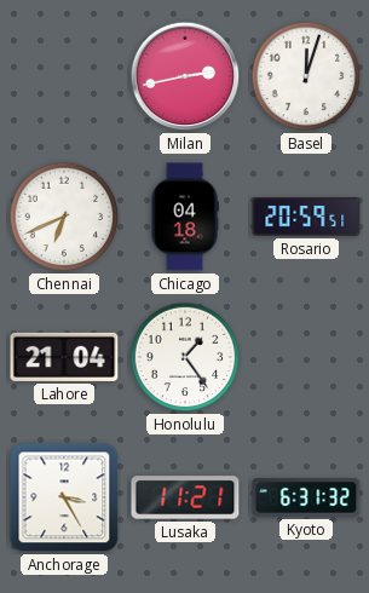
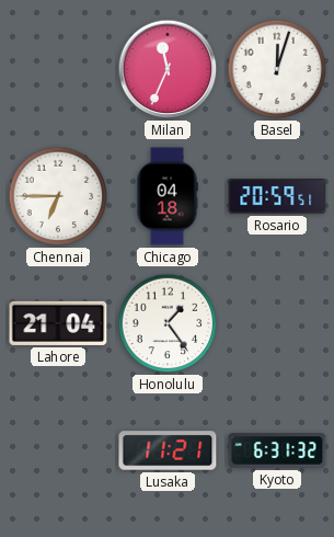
Milan: 2:43 -> 11:34
Chennai: 6:41 -> 6:45
Anchorage: 3:25 -> none
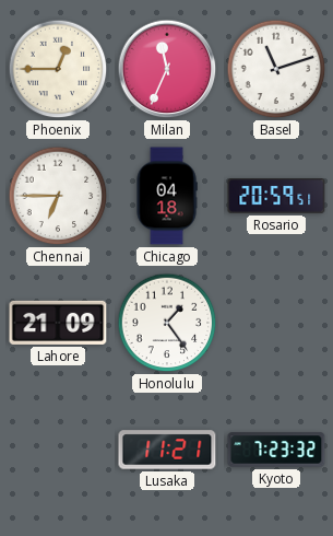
Phoenix: none -> 12:45
Basel: 12:03 -> 11:12
Lahore: 21:04 -> 21:09
Kyoto: 6:31 -> 7:23
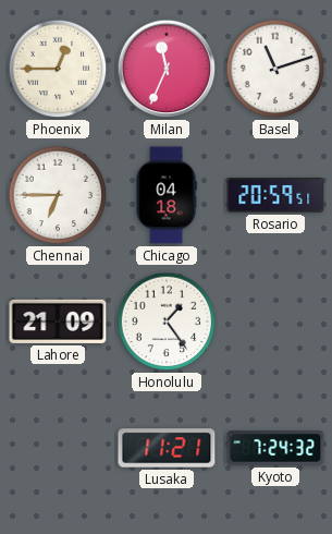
Kyoto: 7:23 -> 7:24
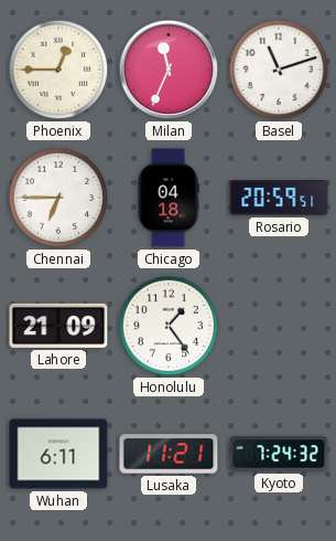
Wuhan: none -> 6:11
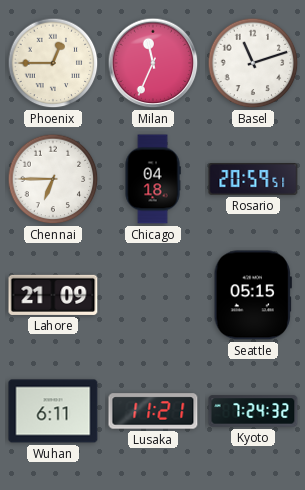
Honolulu: 1:24 -> none
Seattle: none -> 05:15
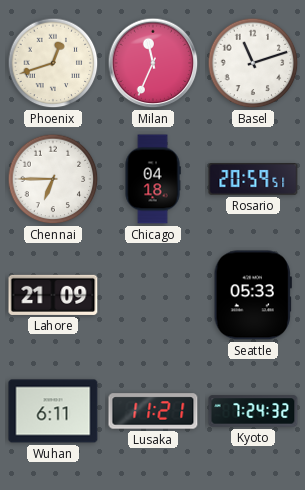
Phoenix: 12:45 -> 12:42
Seattle: 05:15 -> 05:33
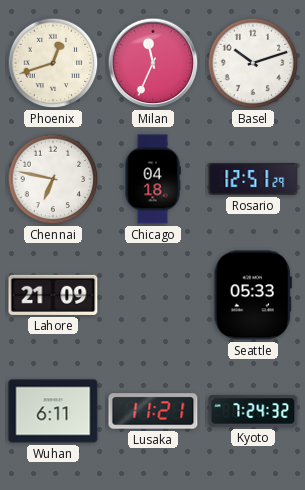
Basel: 11:12 -> 10:12
Chennai: 6:45 -> 6:47
Rosario: 20:59 -> 12:51
